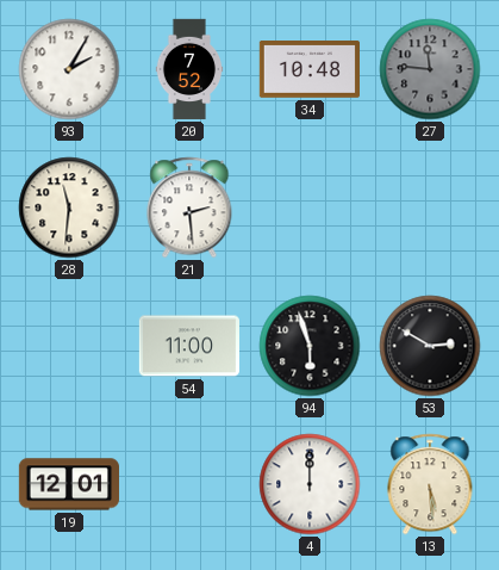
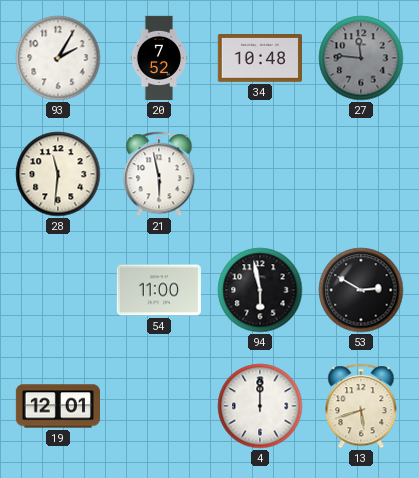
21: 2:29 -> 5:58
94: 5:57 -> 5:58
13: 5:29 -> 5:42
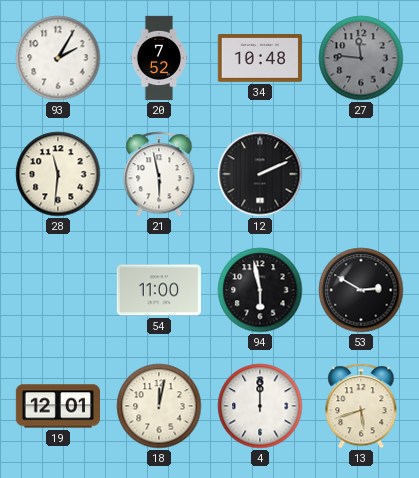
12: none -> 2:11
18: none -> 12:02
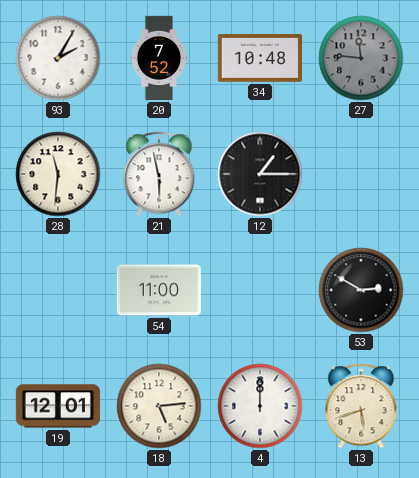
12: 2:11 -> 1:15
94: 5:58 -> none
18: 12:02 -> 5:14
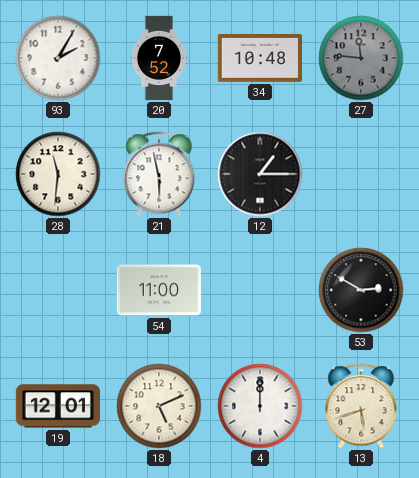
18: 5:14 -> 5:11
